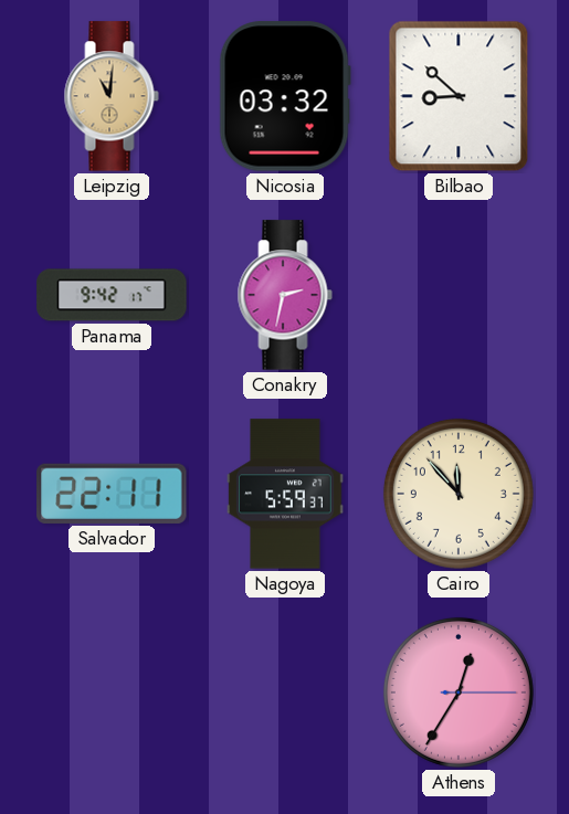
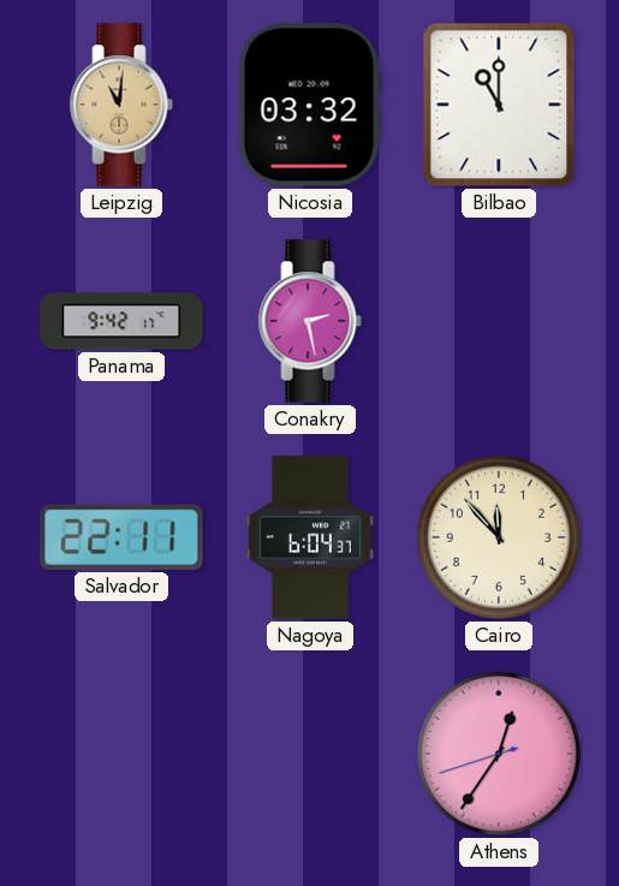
Bilbao: 8:52 -> 11:00
Conakry: 2:32 -> 2:28
Nagoya: 5:59 -> 6:04
Athens: 12:35:15 -> 12:35:42
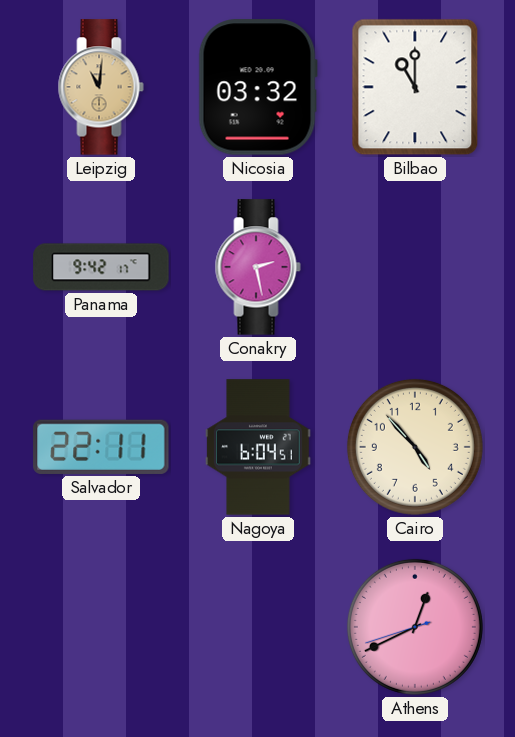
Nagoya: 6:04:37 -> 6:04:51
Cairo: 11:53 -> 4:53
Athens: 12:35 -> 12:40
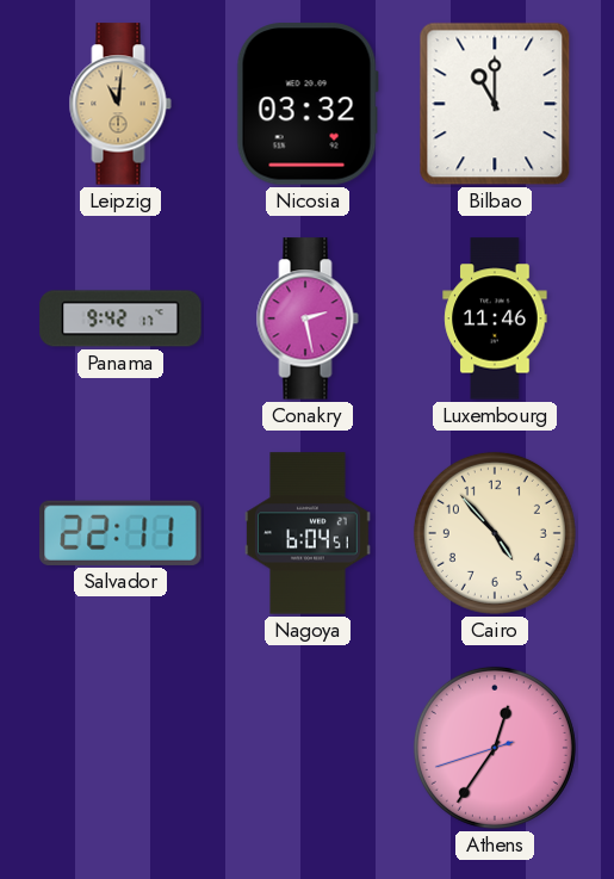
Luxembourg: none -> 11:46
Athens: 12:40 -> 12:35
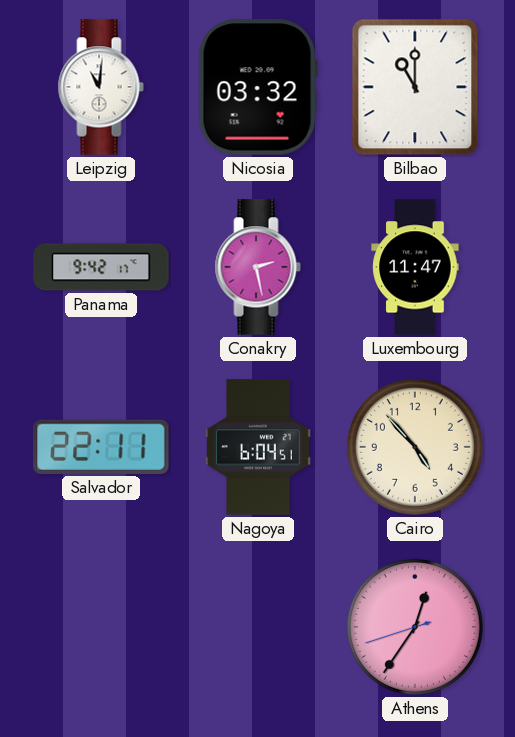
Leipzig dial: champagne -> white
Luxembourg: 11:46 -> 11:47
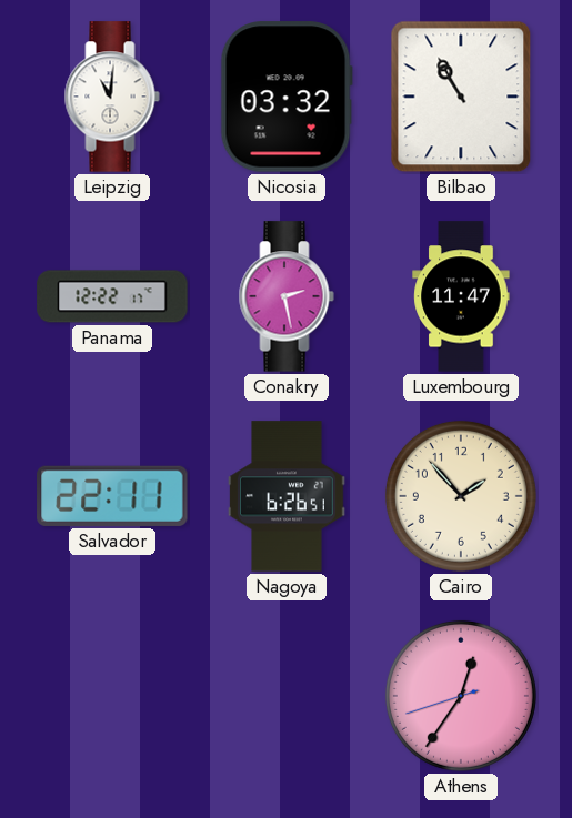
Bilbao: 11:00 -> 10:55
Panama: 9:42 -> 12:22
Nagoya: 6:04 -> 6:26
Cairo: 4:53 -> 1:53
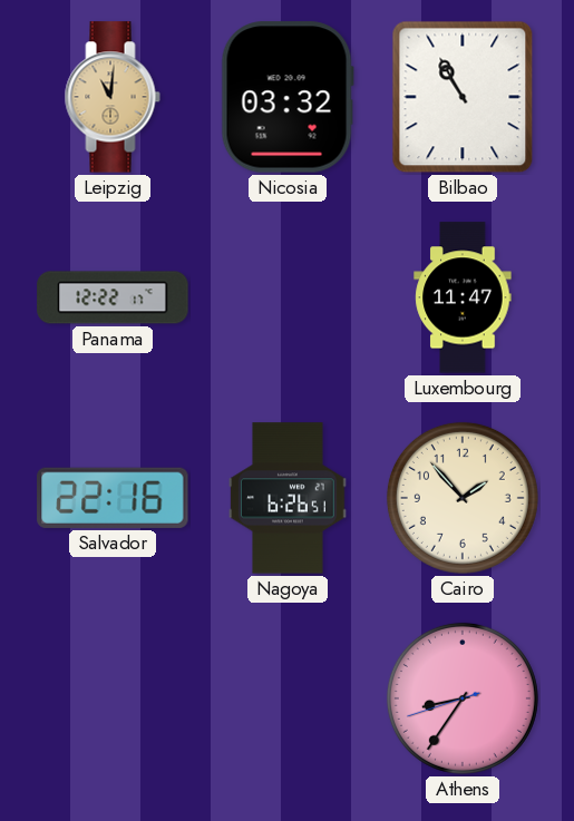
Leipzig dial: white -> champagne
Conakry: 2:28 -> none
Salvador: 22:11 -> 22:16
Athens: 12:35 -> 8:35
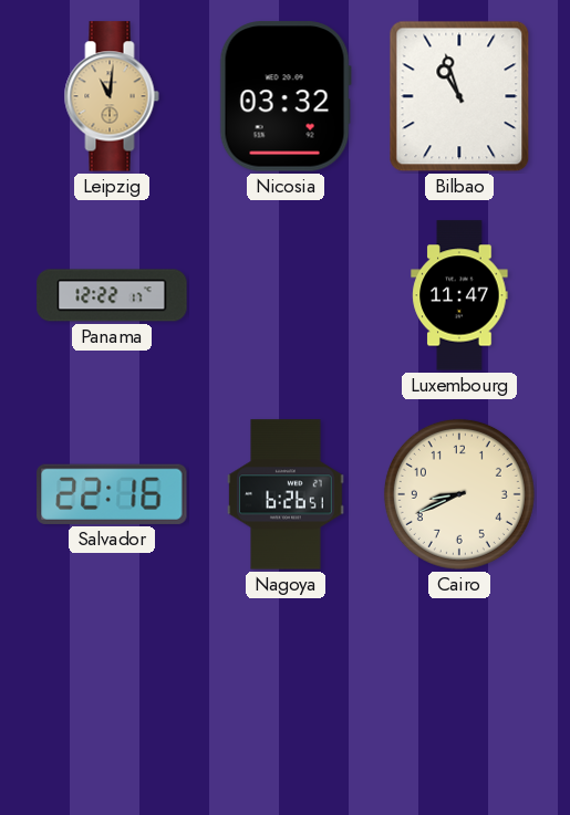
Bilbao: 10:55 -> 10:57
Cairo: 1:53 -> 8:41
Athens: 8:35 -> none
